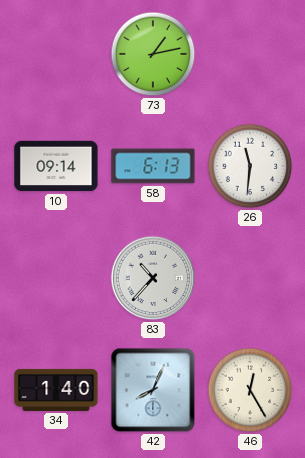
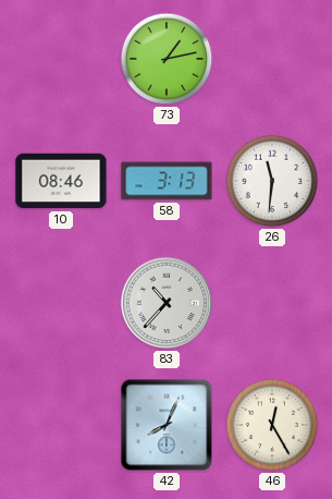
10: 09:14 -> 08:46
58: 6:13 -> 3:13
34: 1:40 -> none
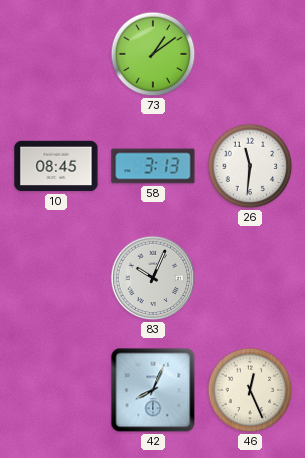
73: 1:13 -> 1:09
10: 08:46 -> 08:45
83: 10:37 -> 10:04
46: 12:25 -> 12:26
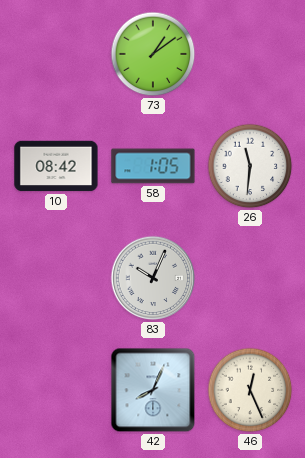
10: 08:45 -> 08:42
58: 3:13 -> 1:05
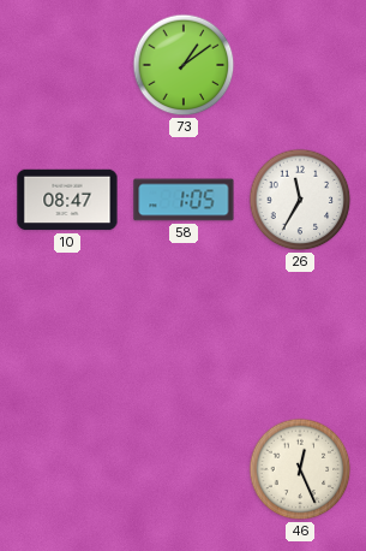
10: 08:42 -> 08:47
26: 11:31 -> 11:35
83: 10:04 -> none
42: 8:04 -> none
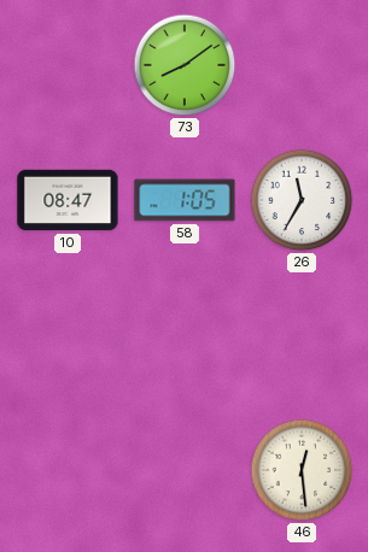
73: 1:09 -> 8:09
46: 12:26 -> 12:29
